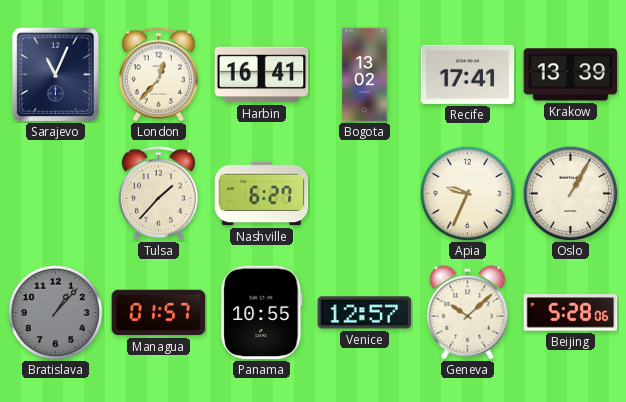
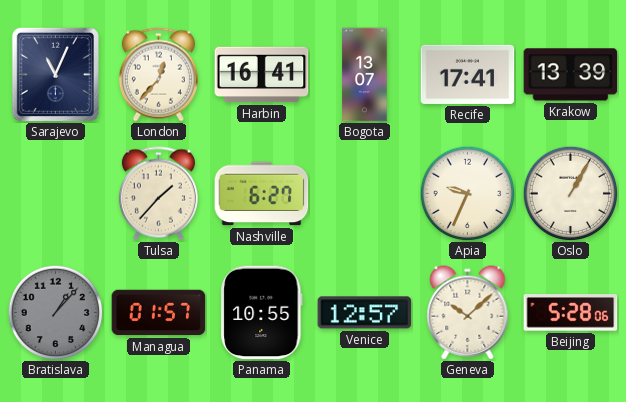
Bogota: 13:02 -> 13:07
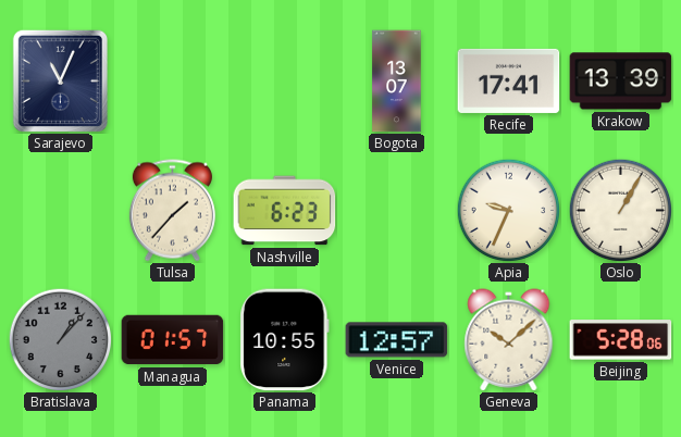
London: 12:37 -> none
Harbin: 16:41 -> none
Nashville: 6:27 -> 6:23
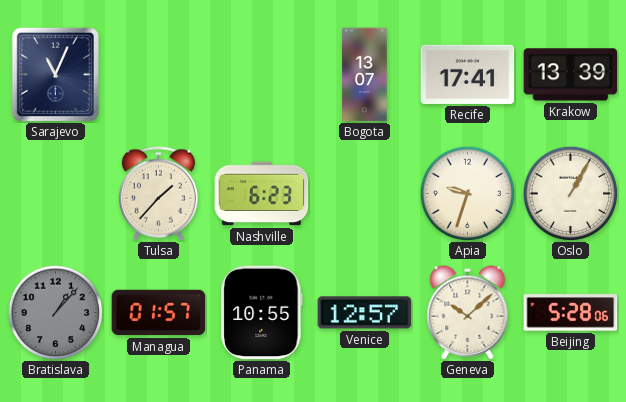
Apia: 9:34 -> 9:33
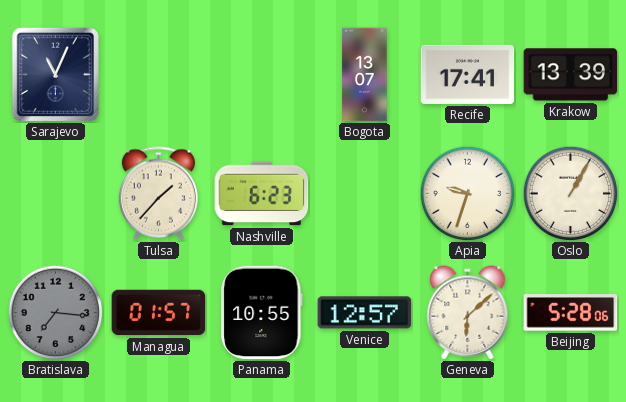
Bratislava: 1:07 -> 7:16
Geneva: 10:08 -> 6:08
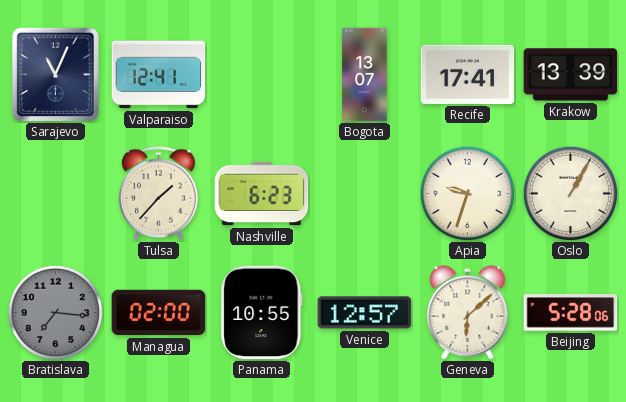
Valparaiso: none -> 12:41
Managua: 01:57 -> 02:00
